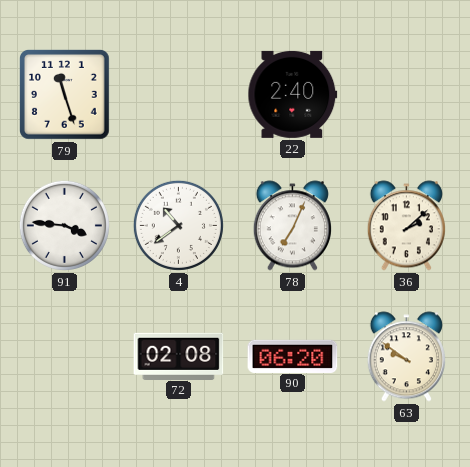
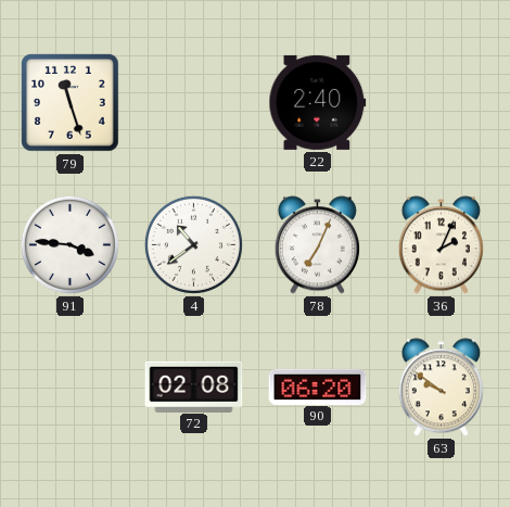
36: 2:08 -> 2:04
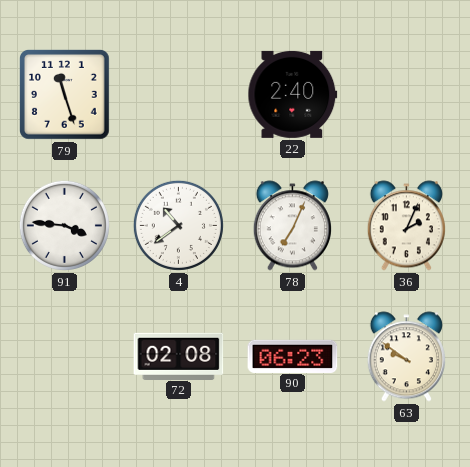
90: 06:20 -> 06:23
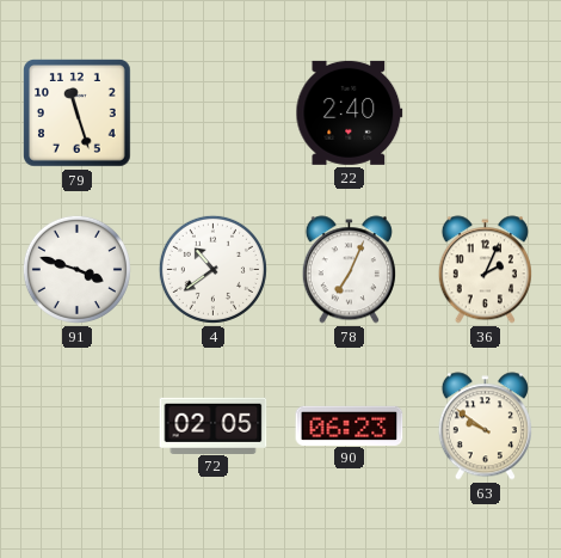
91: 3:46 -> 3:48
72: 02:08 -> 02:05
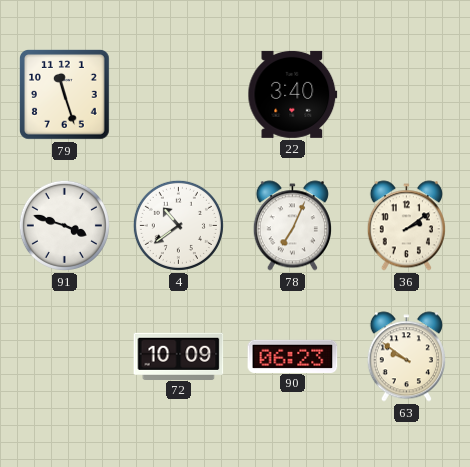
22: 2:40 -> 3:40
36: 2:04 -> 2:09
72: 02:05 -> 10:09
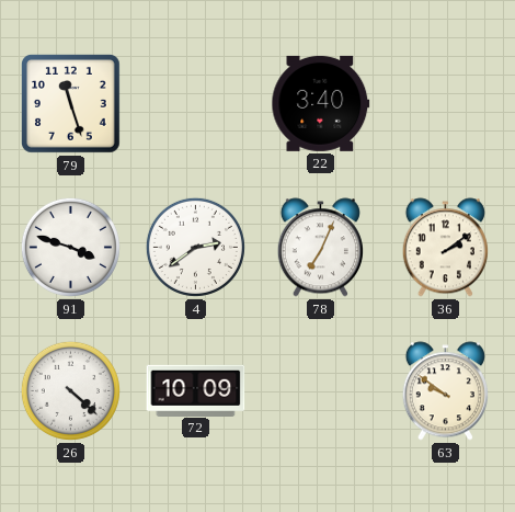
4: 10:39 -> 2:39
26: none -> 4:22
90: 06:23 -> none
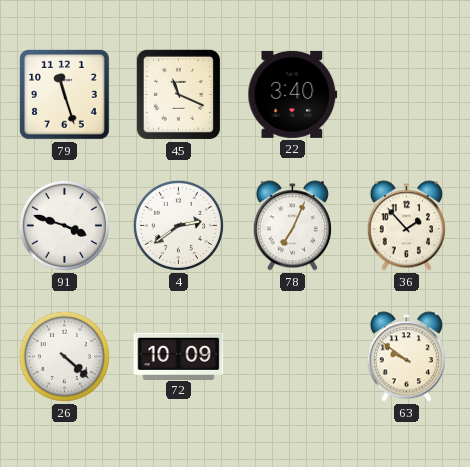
45: none -> 11:19
36: 2:09 -> 1:53
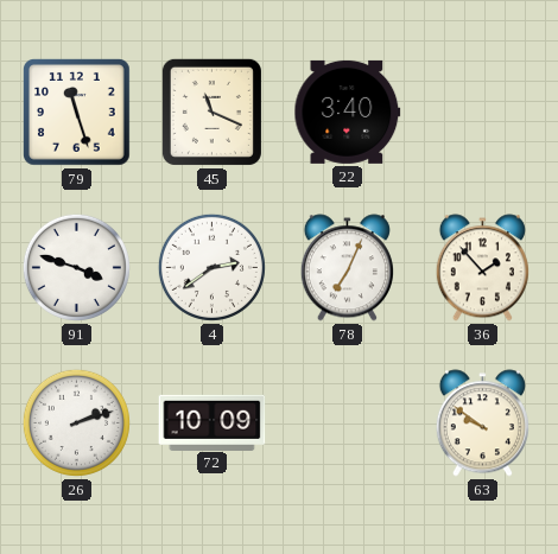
26: 4:22 -> 2:12
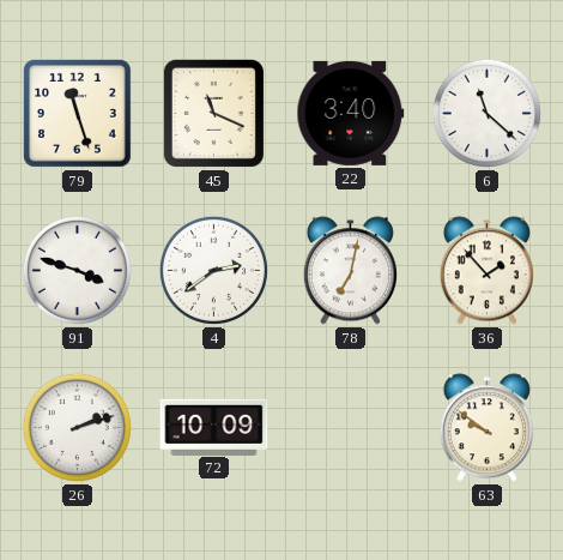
6: none -> 11:22
78: 7:04 -> 7:02
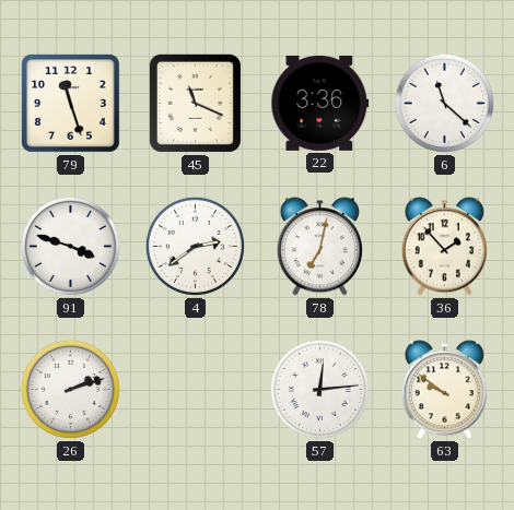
22: 3:40 -> 3:36
72: 10:09 -> none
57: none -> 12:14
